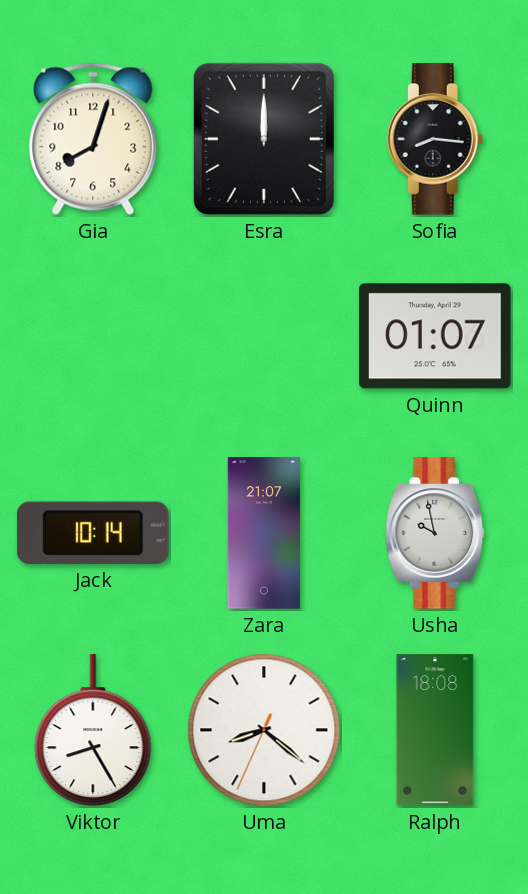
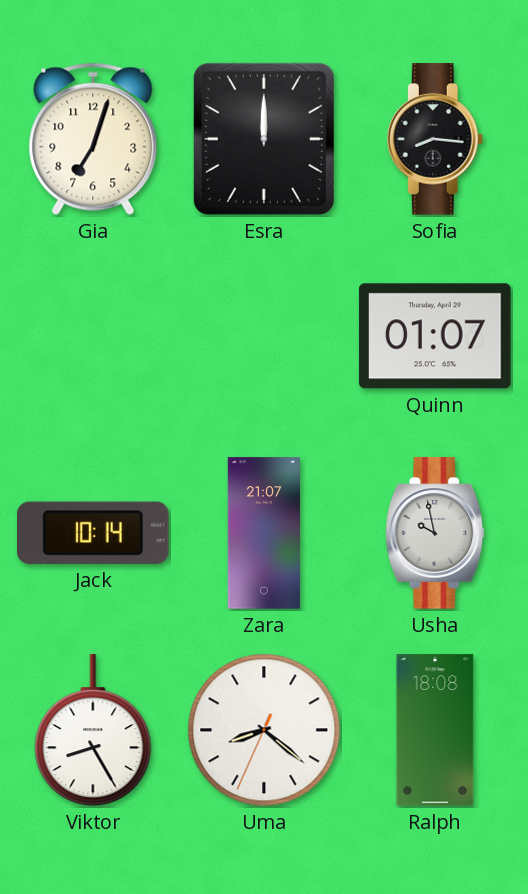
Gia: 8:03 -> 7:03
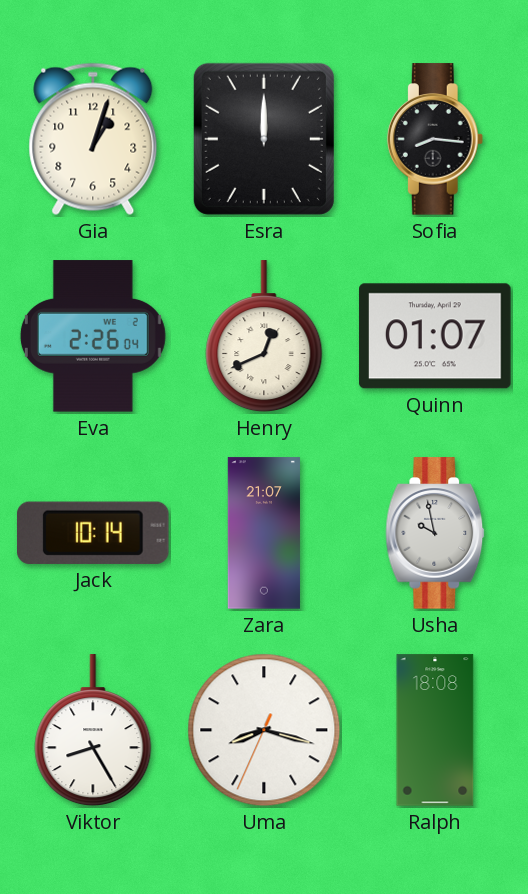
Gia: 7:03 -> 1:03
Eva: none -> 2:26
Henry: none -> 12:41
Uma: 8:21 -> 8:17
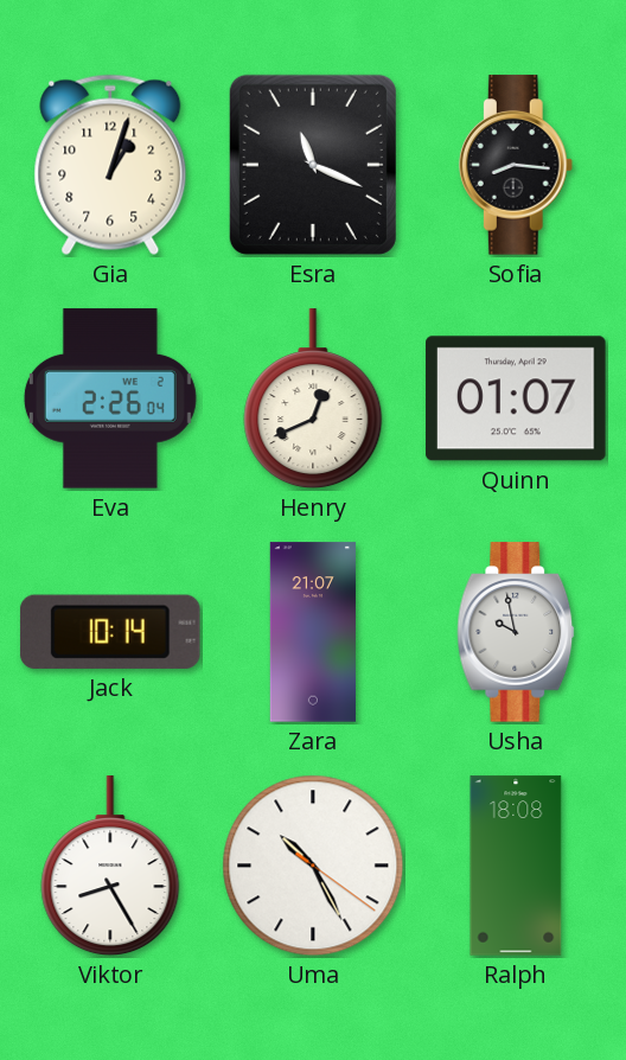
Esra: 12:00 -> 11:19
Uma: 8:17 -> 10:25
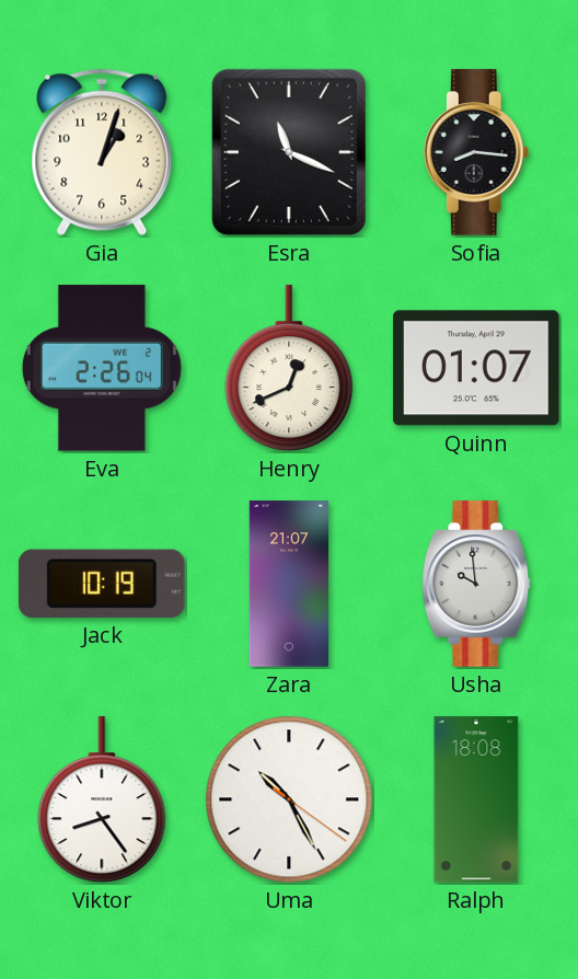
Jack: 10:14 -> 10:19
Usha: 9:58 -> 9:59
Viktor: 8:25 -> 8:24
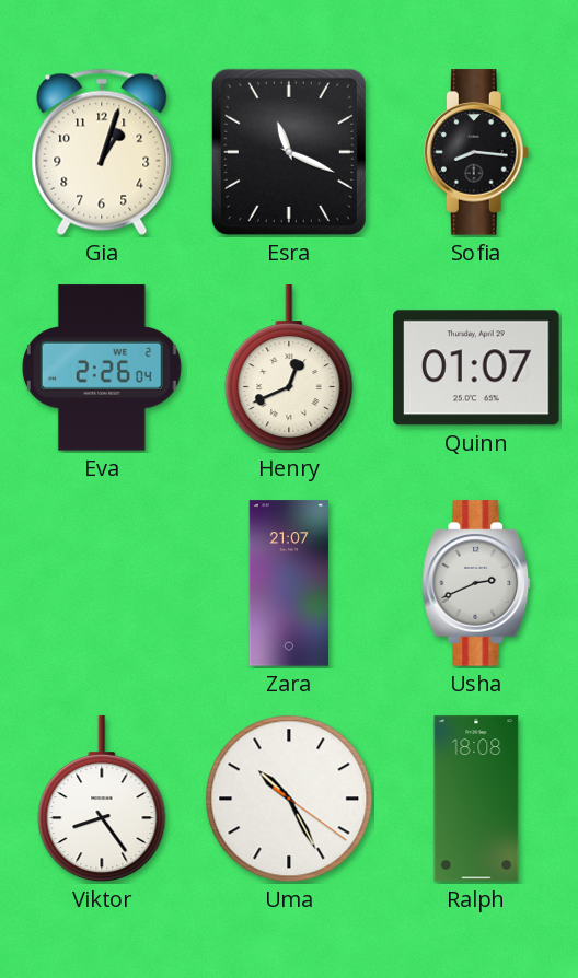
Jack: 10:19 -> none
Usha: 9:59 -> 2:41
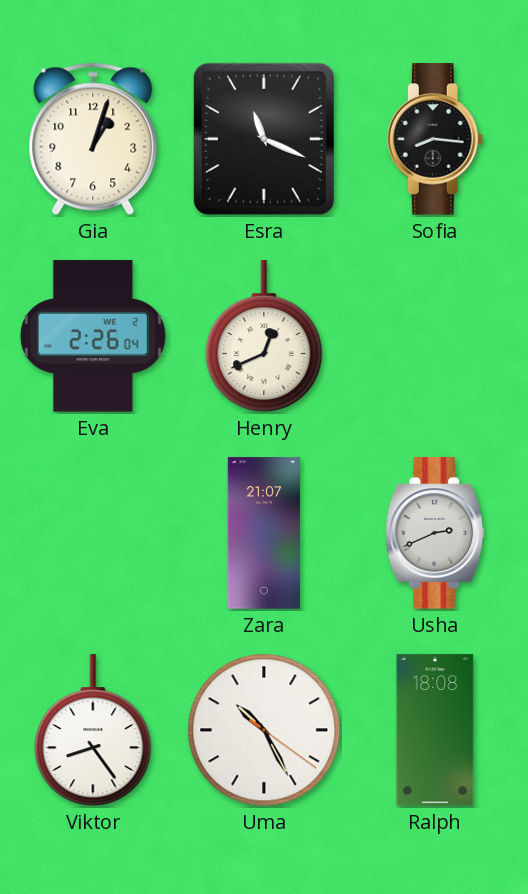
Quinn: 01:07 -> none
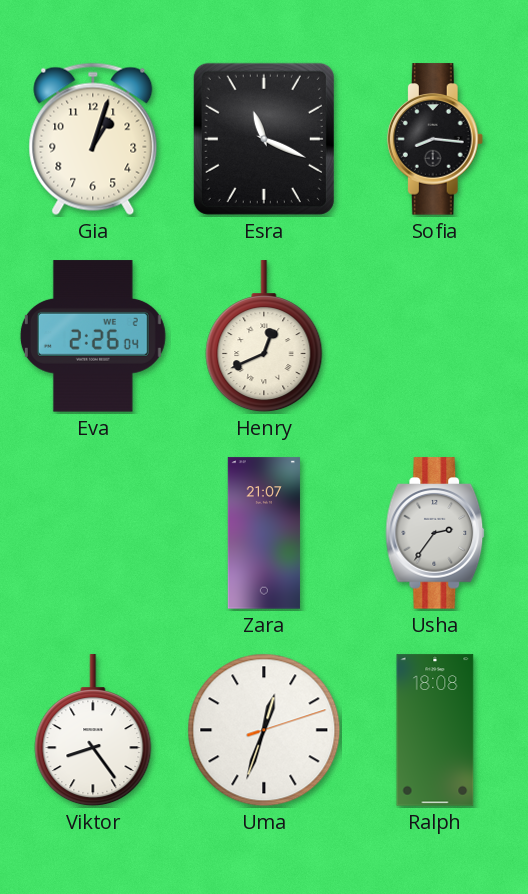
Usha: 2:41 -> 2:36
Uma: 10:25 -> 12:33
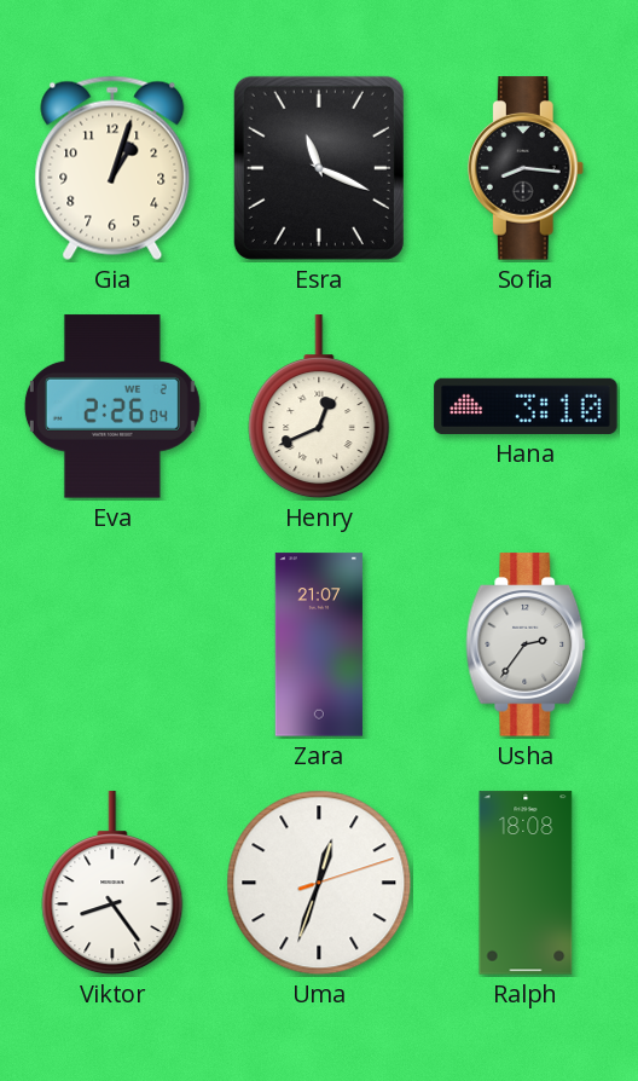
Hana: none -> 3:10
